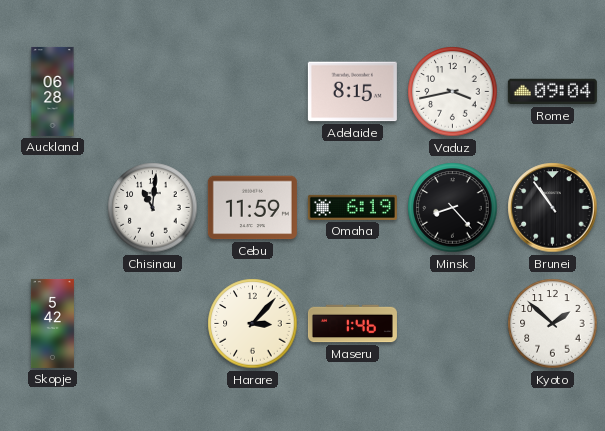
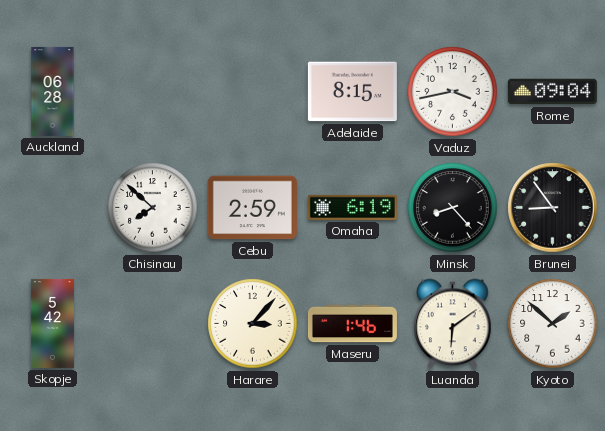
Chisinau: 11:01 -> 7:52
Cebu: 11:59 -> 2:59
Brunei: 10:54 -> 8:54
Luanda: none -> 6:09
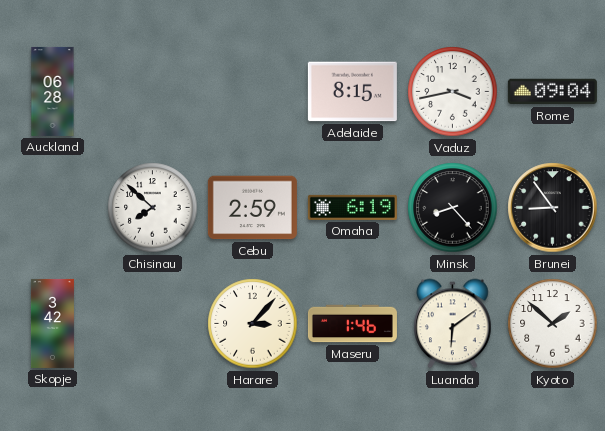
Skopje: 5:42 -> 3:42
